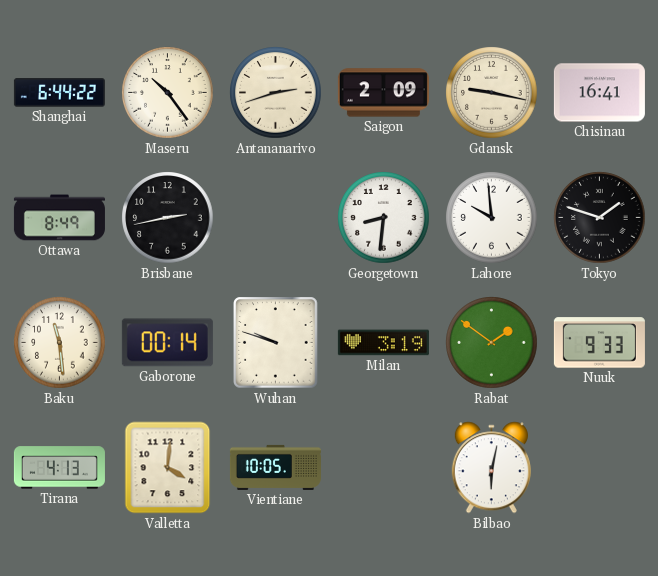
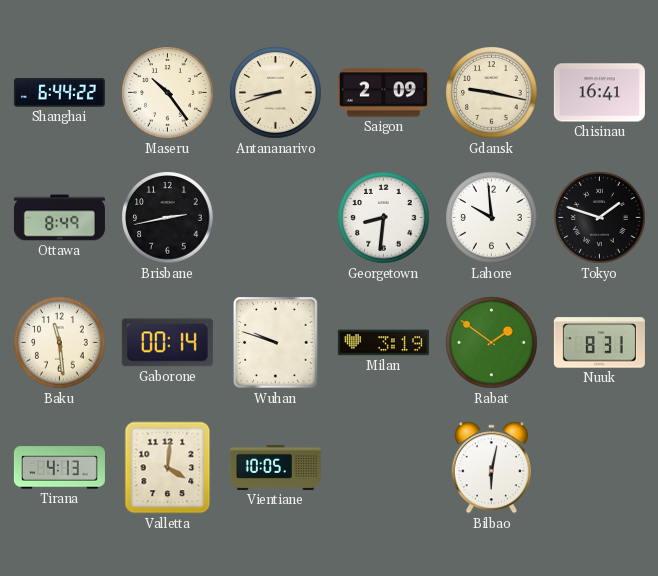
Antananarivo: 2:42 -> 8:42
Nuuk: 9:33 -> 8:31
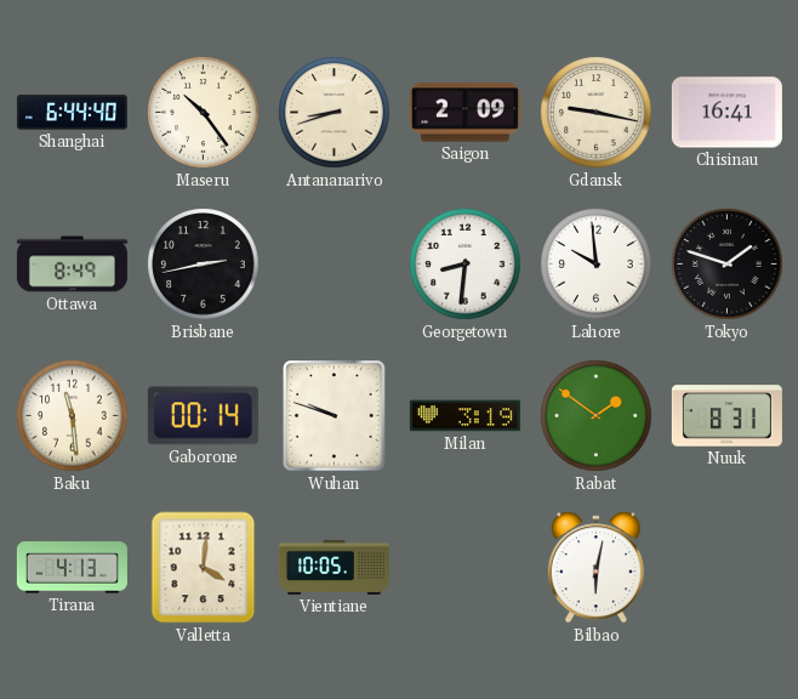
Shanghai: 6:44:22 -> 6:44:40
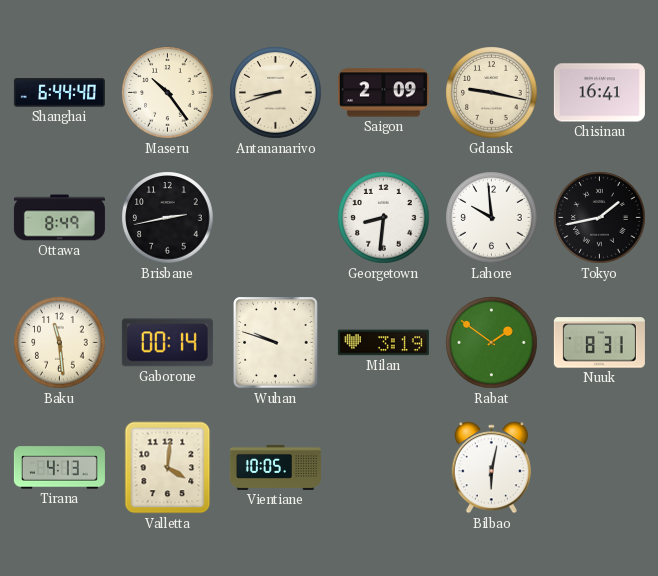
Tokyo: 1:48 -> 1:43
